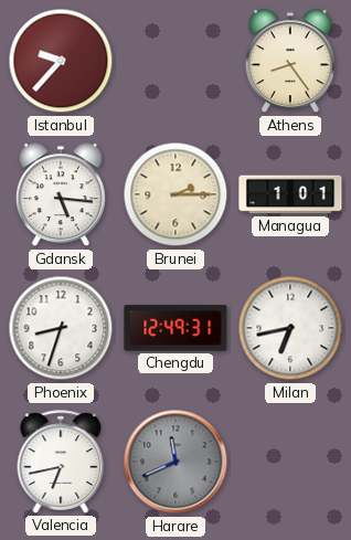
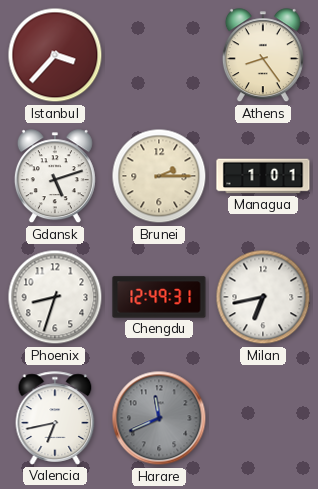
Istanbul: 9:37 -> 3:37
Gdansk: 5:16 -> 5:12
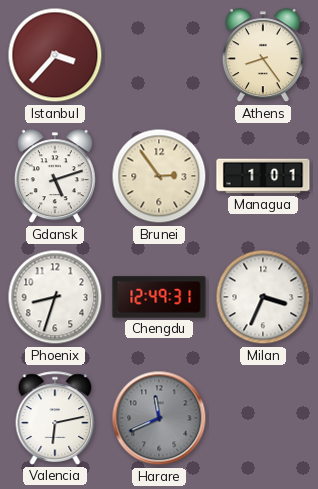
Brunei: 2:15 -> 2:54
Milan: 6:43 -> 3:34
Valencia: 6:43 -> 6:13
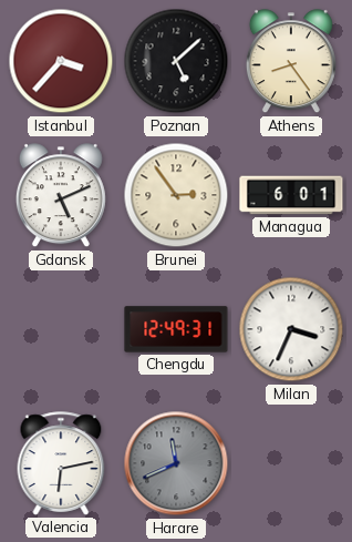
Poznan: none -> 5:08
Gdansk: 5:12 -> 5:11
Managua: 1:01 -> 6:01
Phoenix: 8:33 -> none
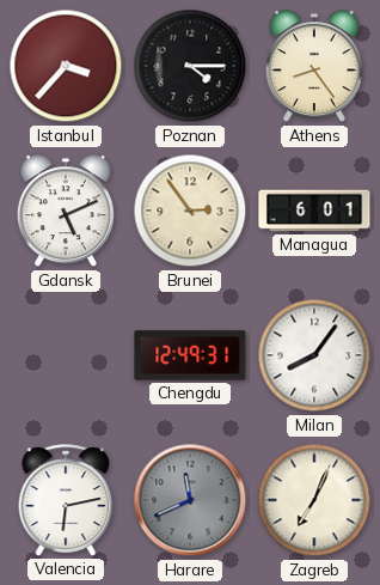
Poznan: 5:08 -> 4:15
Milan: 3:34 -> 8:06
Zagreb: none -> 7:04
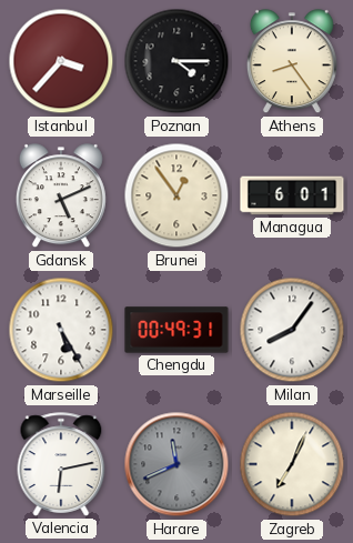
Brunei: 2:54 -> 12:54
Marseille: none -> 5:25
Chengdu: 12:49 -> 00:49
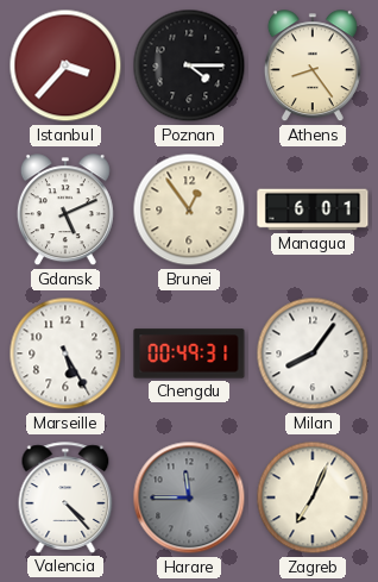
Valencia: 6:13 -> 4:23
Harare: 11:41 -> 11:45
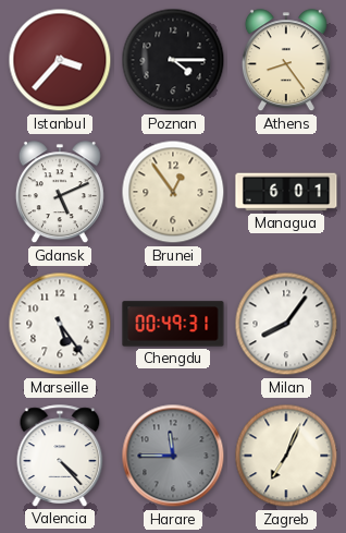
Marseille: 5:25 -> 5:24
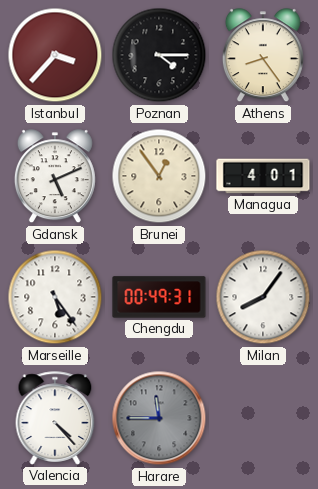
Managua: 6:01 -> 4:01
Zagreb: 7:04 -> none
